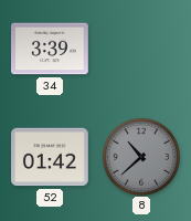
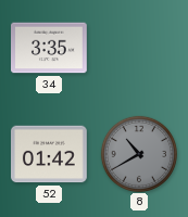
34: 3:39 -> 3:35
8: 10:38 -> 10:40
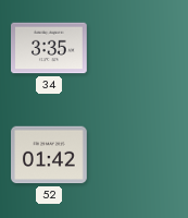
8: 10:40 -> none
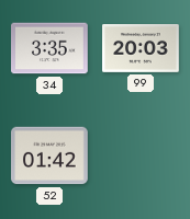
99: none -> 20:03
